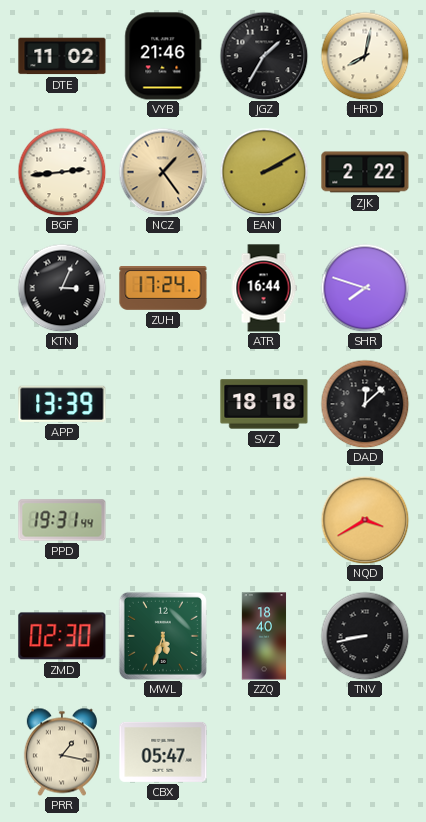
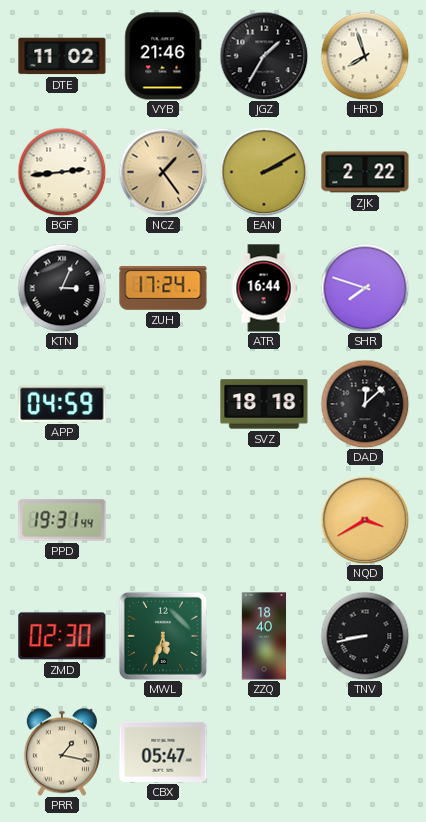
HRD: 8:02 -> 7:57
APP: 13:39 -> 04:59
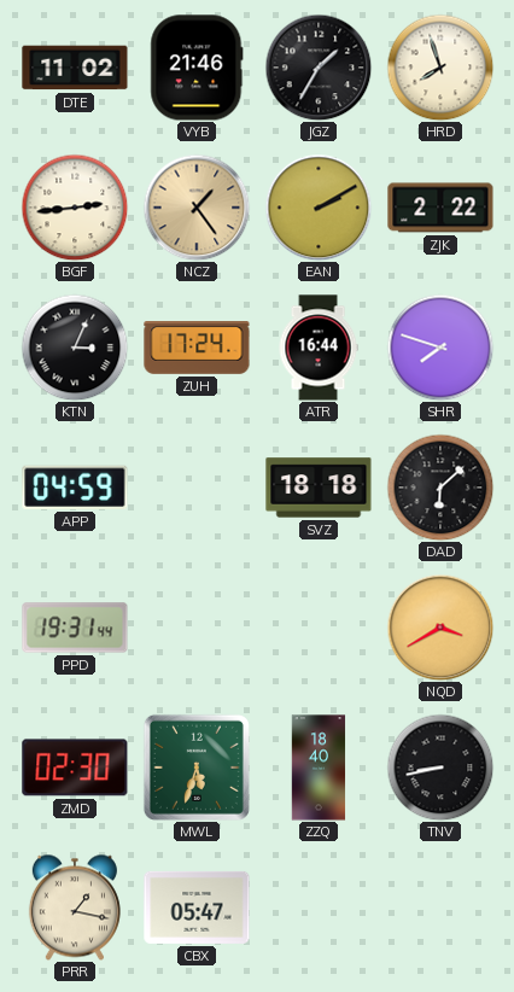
DAD: 12:08 -> 6:08
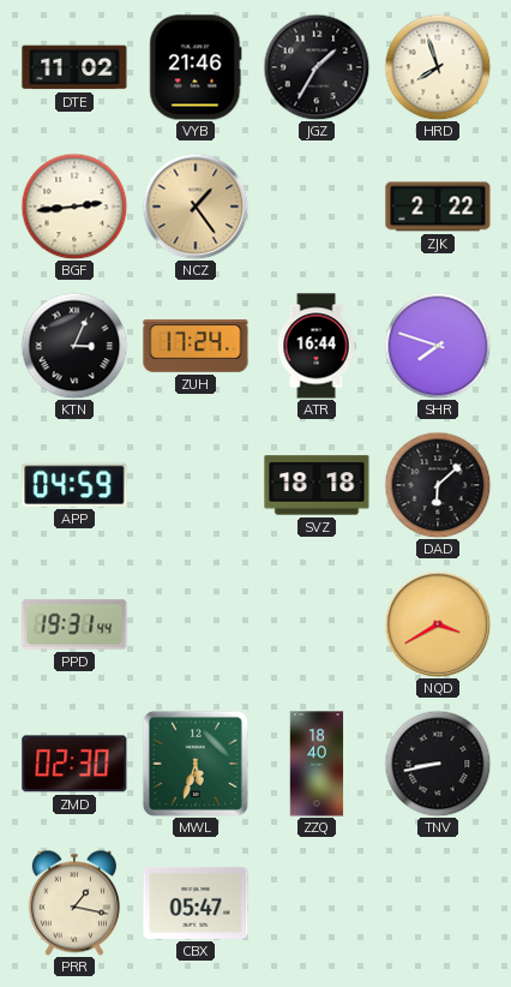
EAN: 2:10 -> none
